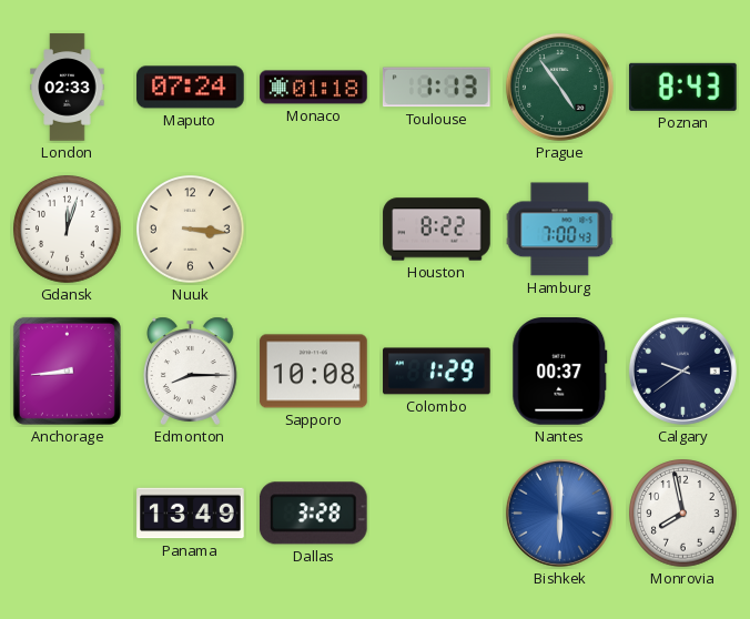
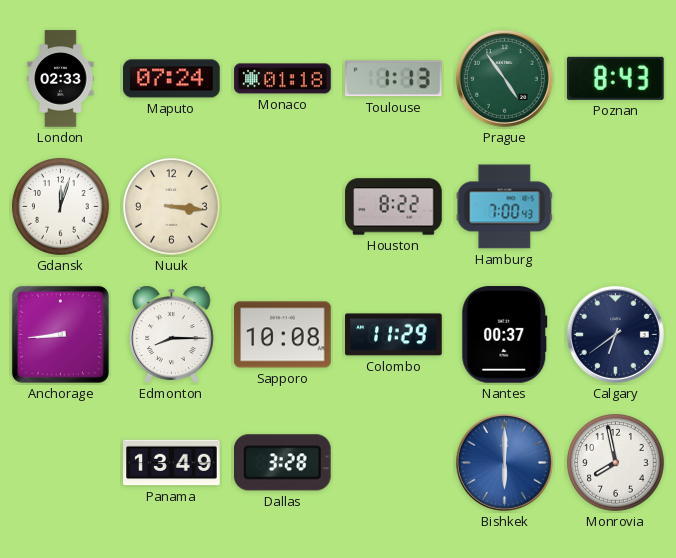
Colombo: 1:29 -> 11:29
Calgary: 9:39 -> 6:39
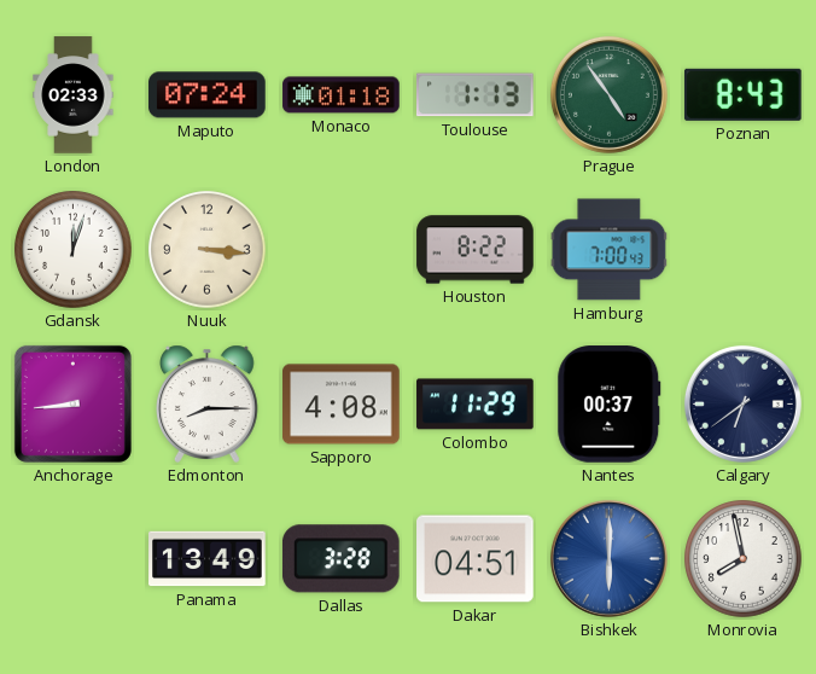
Sapporo: 10:08 -> 4:08
Dakar: none -> 04:51
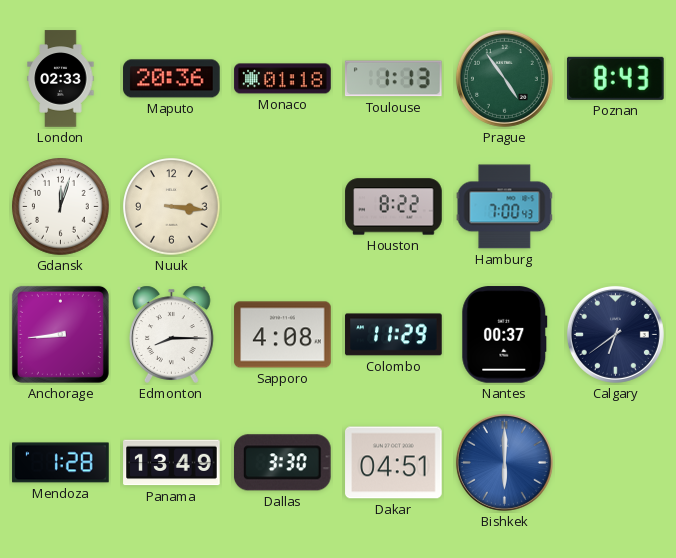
Maputo: 07:24 -> 20:36
Mendoza: none -> 1:28
Dallas: 3:28 -> 3:30
Monrovia: 7:58 -> none
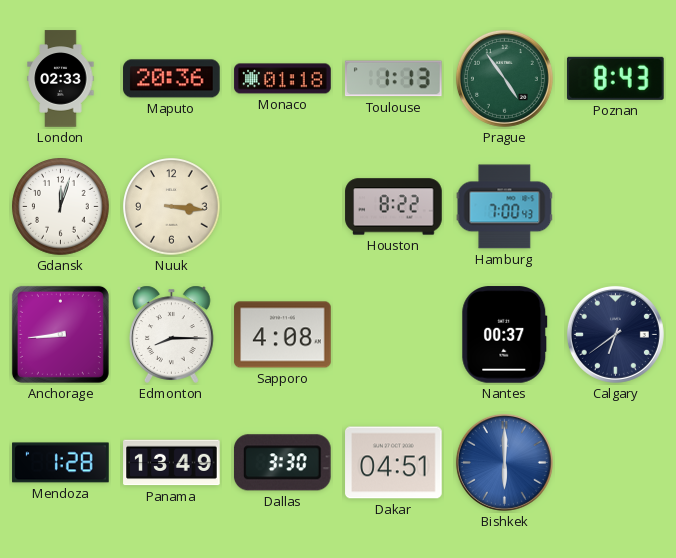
Colombo: 11:29 -> none
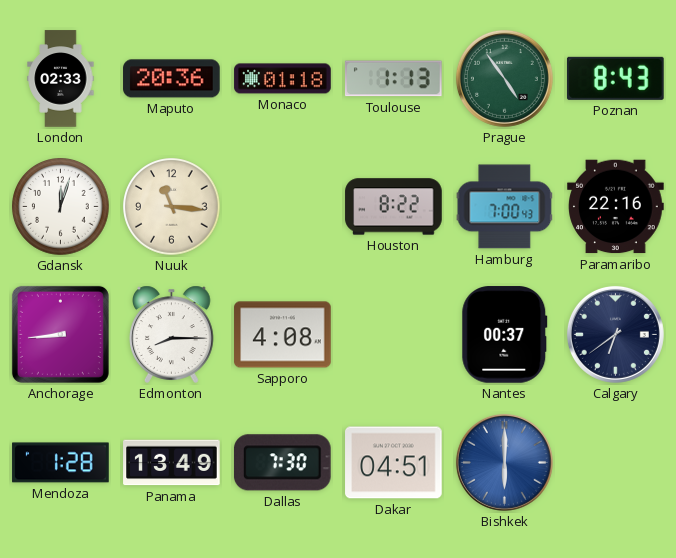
Nuuk: 3:16 -> 11:16
Paramaribo: none -> 22:16
Dallas: 3:30 -> 7:30
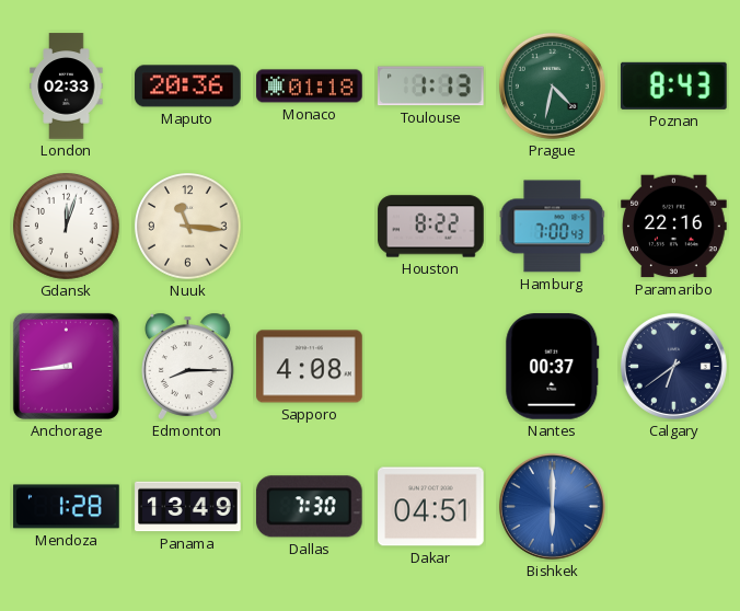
Prague: 4:54 -> 4:32
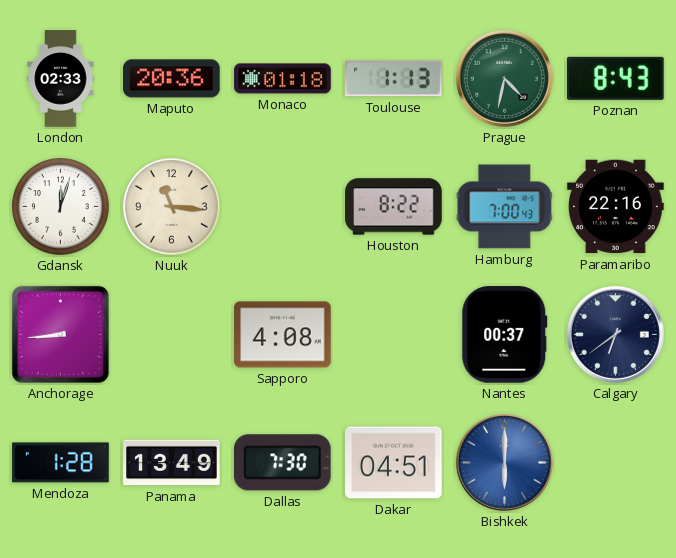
Edmonton: 8:15 -> none
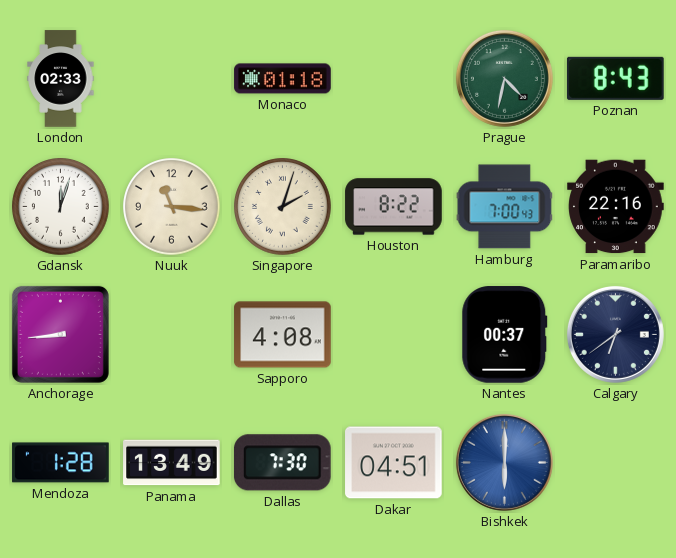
Maputo: 20:36 -> none
Toulouse: 1:13 -> none
Singapore: none -> 2:03
